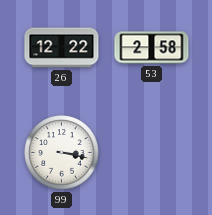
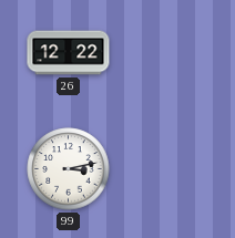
53: 2:58 -> none
99: 3:17 -> 3:13
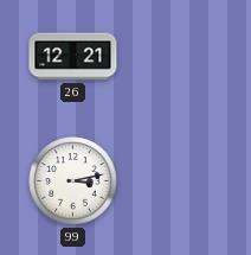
26: 12:22 -> 12:21
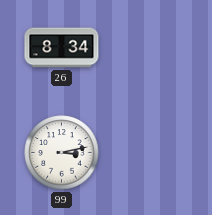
26: 12:21 -> 8:34
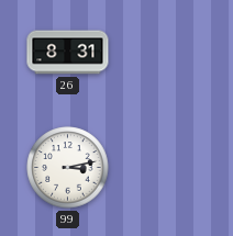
26: 8:34 -> 8:31
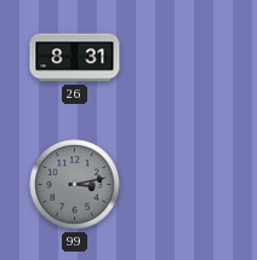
99 dial: white -> grey
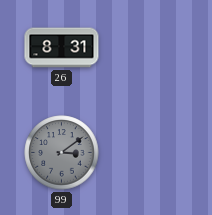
99: 3:13 -> 3:09
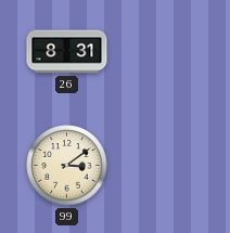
99 dial: grey -> cream
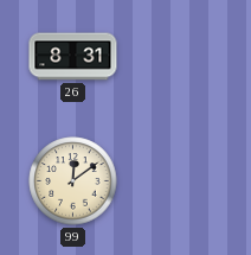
99: 3:09 -> 12:09
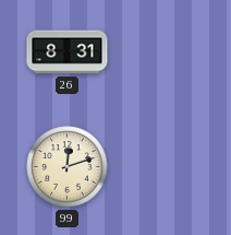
99: 12:09 -> 12:12
